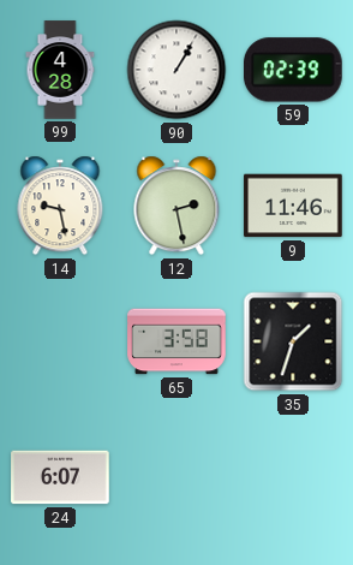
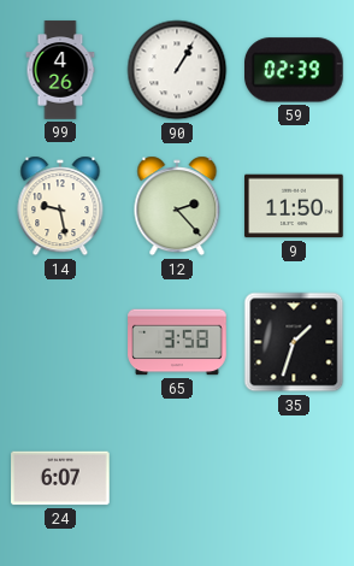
99: 4:28 -> 4:26
12: 2:28 -> 2:23
9: 11:46 -> 11:50
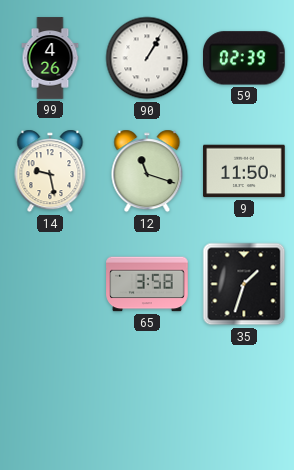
12: 2:23 -> 11:18
24: 6:07 -> none
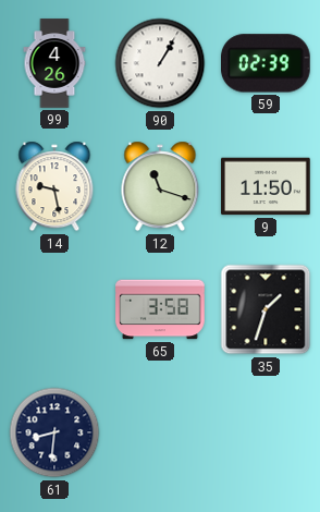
61: none -> 8:31
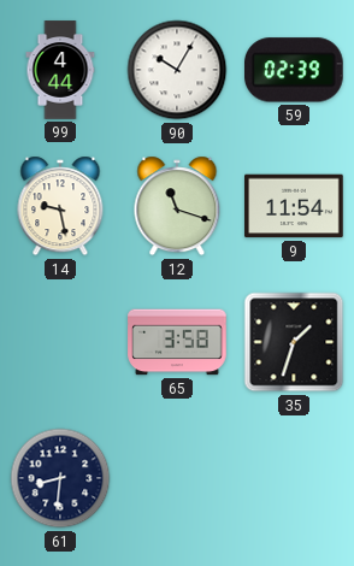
99: 4:26 -> 4:44
90: 1:05 -> 10:05
9: 11:50 -> 11:54
